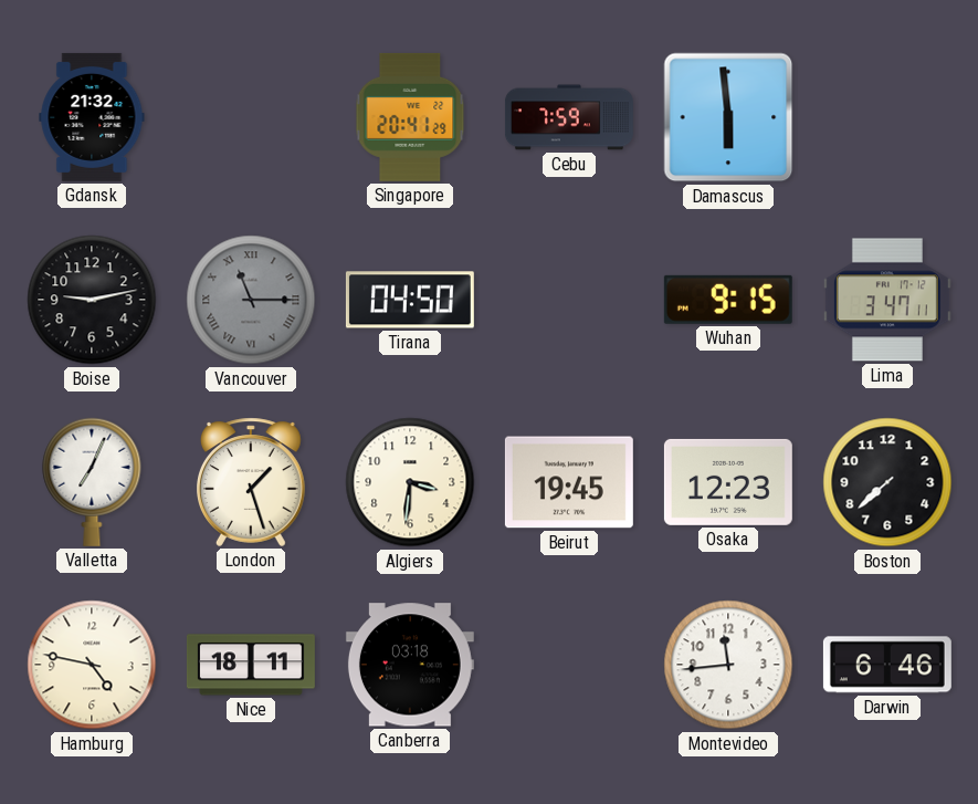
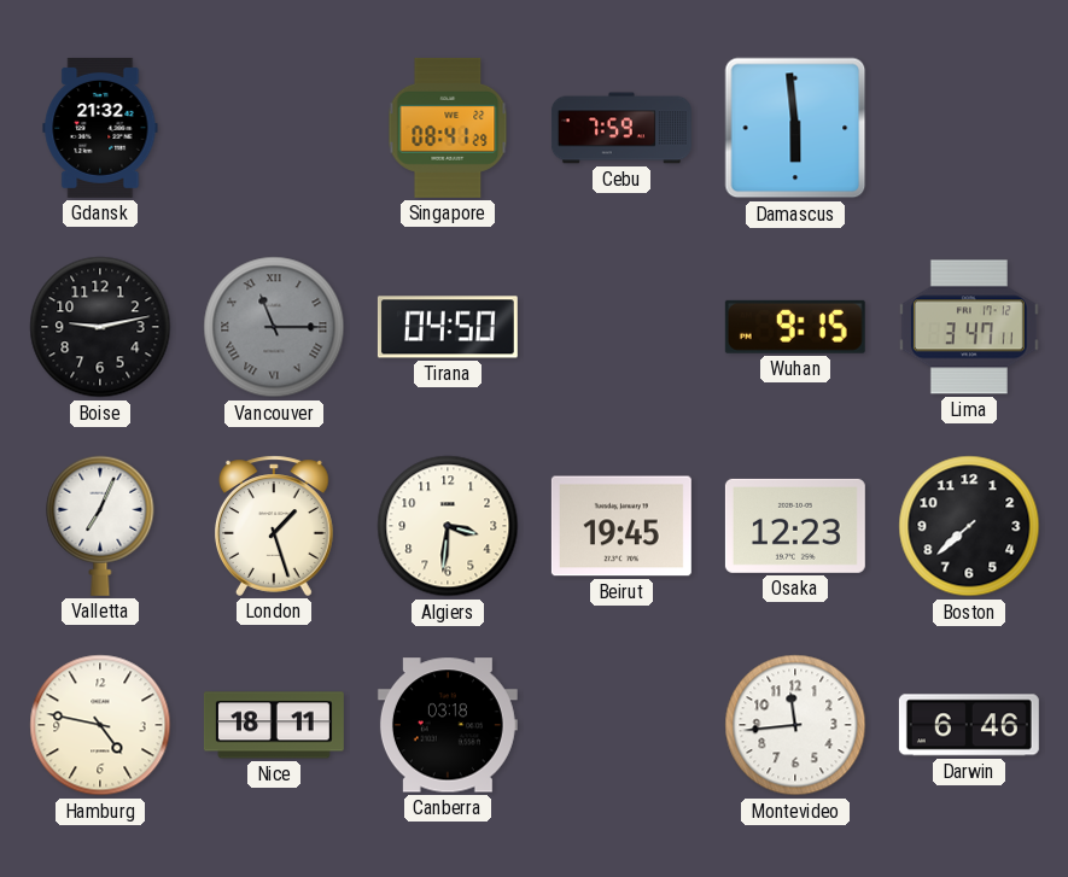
Singapore: 20:41 -> 08:41
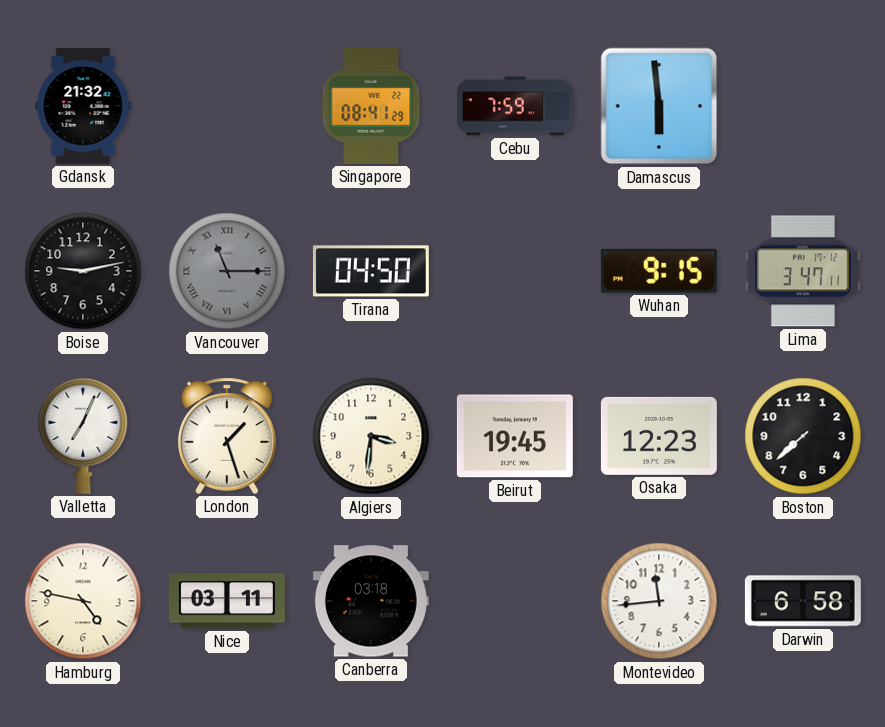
Nice: 18:11 -> 03:11
Darwin: 6:46 -> 6:58
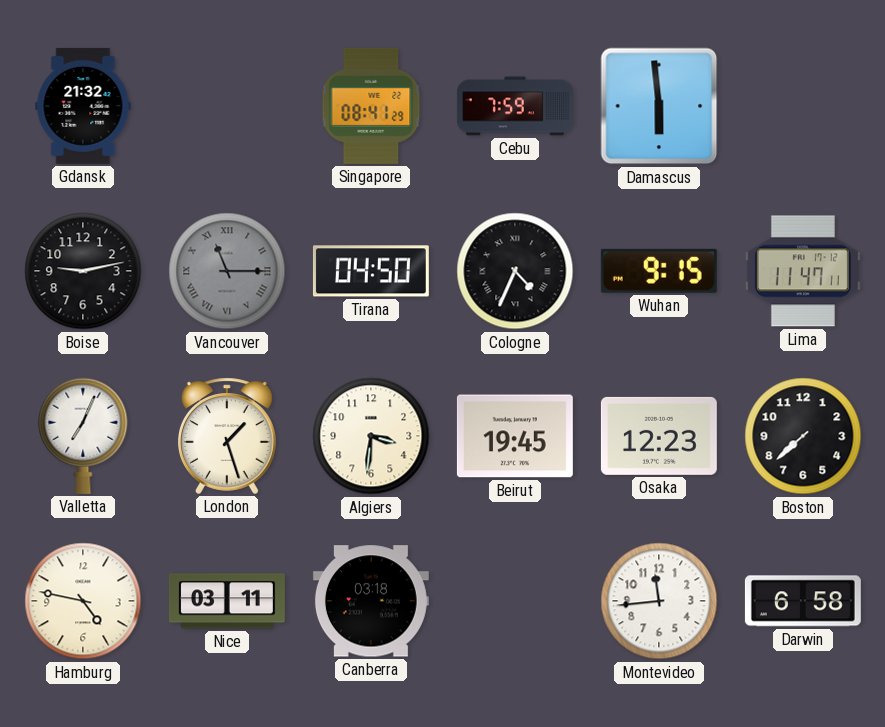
Cologne: none -> 4:34
Lima: 3:47 -> 11:47
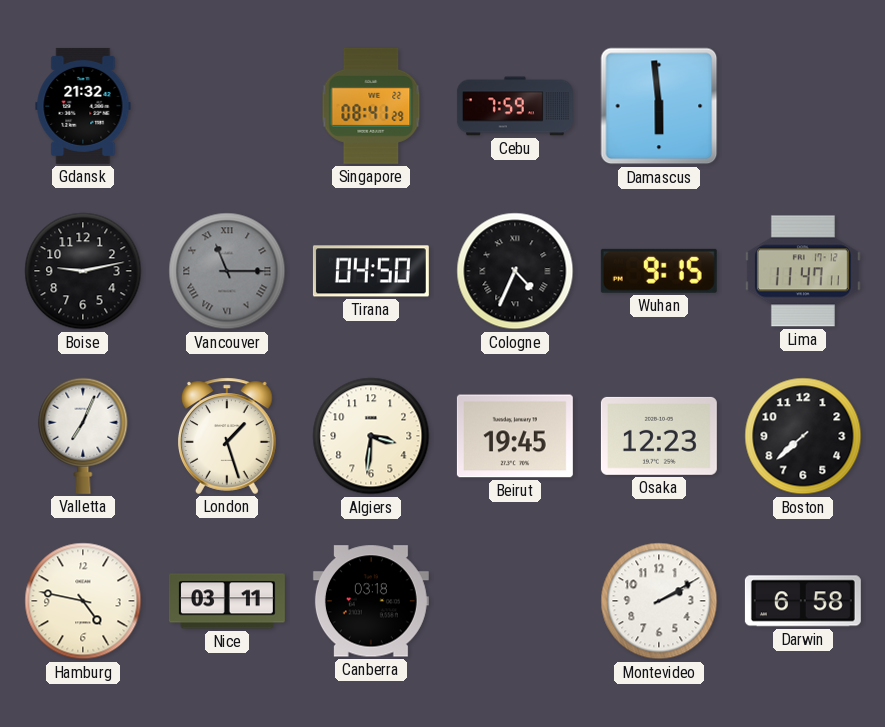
Montevideo: 11:44 -> 2:10
